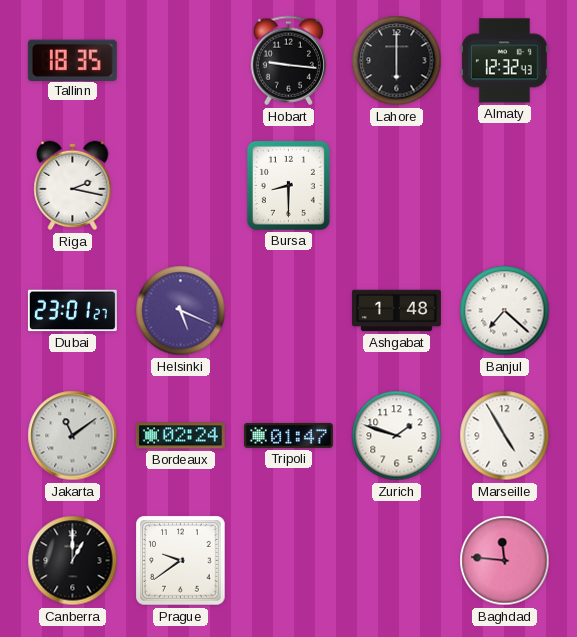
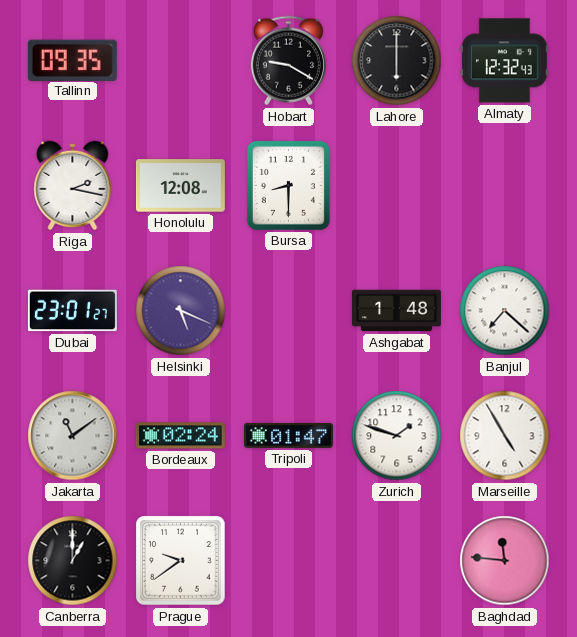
Tallinn: 18:35 -> 09:35
Hobart: 9:16 -> 9:20
Honolulu: none -> 12:08
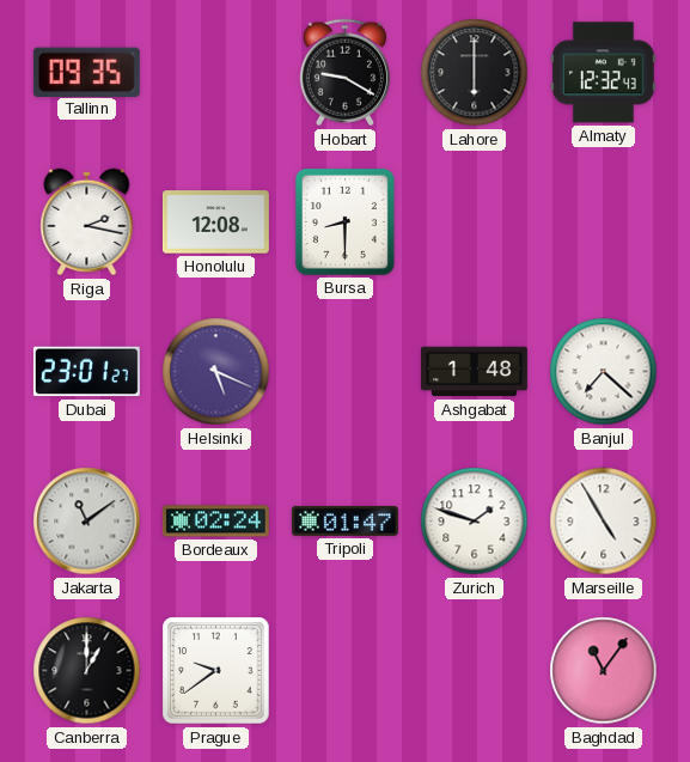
Baghdad: 11:46 -> 11:06
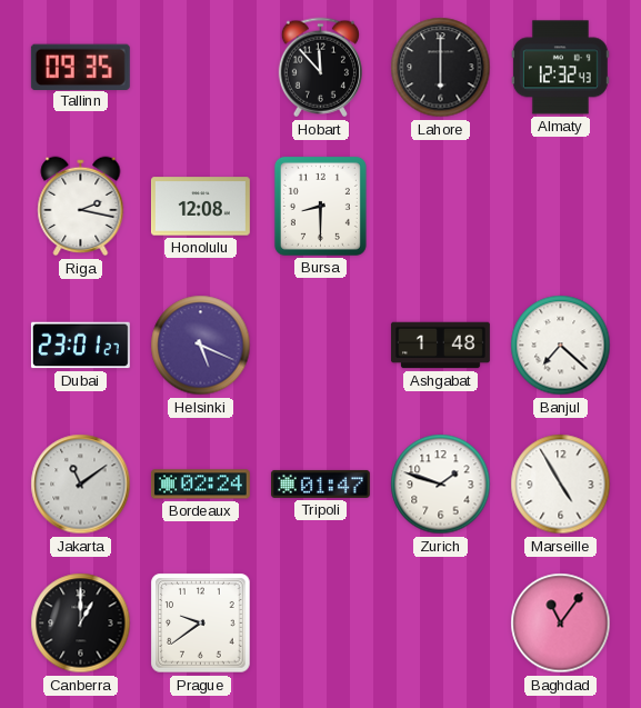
Hobart: 9:20 -> 11:53
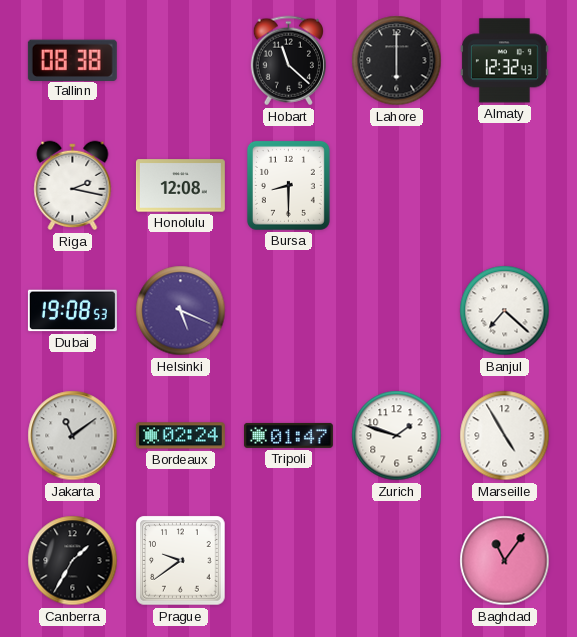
Tallinn: 09:35 -> 08:38
Hobart: 11:53 -> 11:22
Dubai: 23:01 -> 19:08
Ashgabat: 1:48 -> none
Canberra: 1:00 -> 1:35
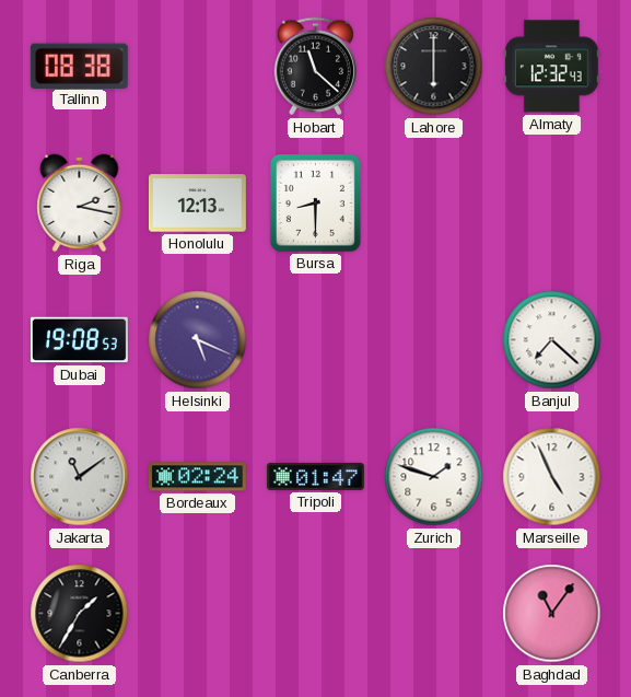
Honolulu: 12:08 -> 12:13
Marseille: 4:55 -> 4:56
Prague: 9:39 -> none
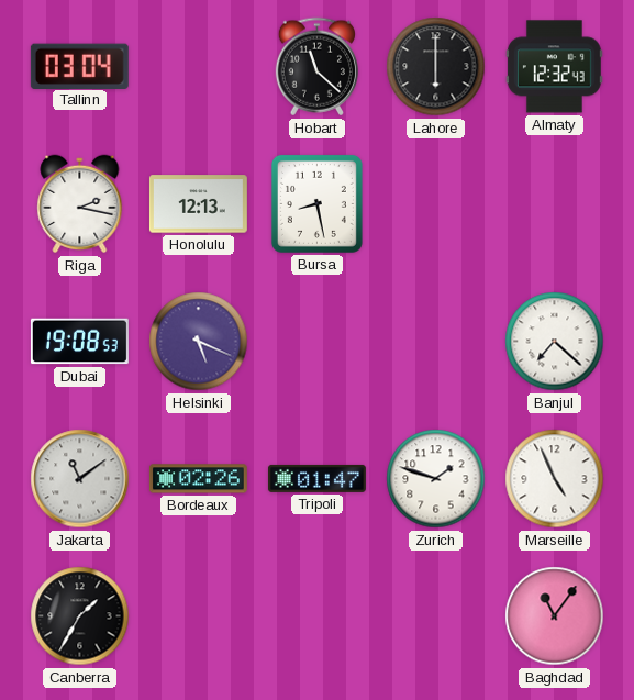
Tallinn: 08:38 -> 03:04
Bursa: 8:30 -> 8:28
Bordeaux: 02:24 -> 02:26
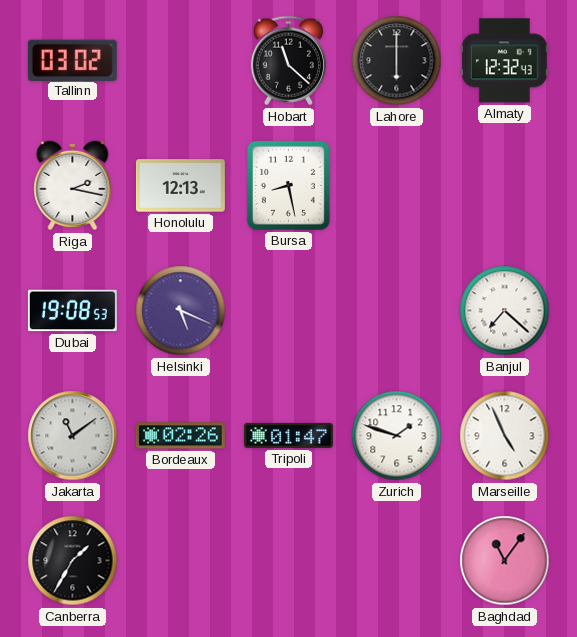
Tallinn: 03:04 -> 03:02
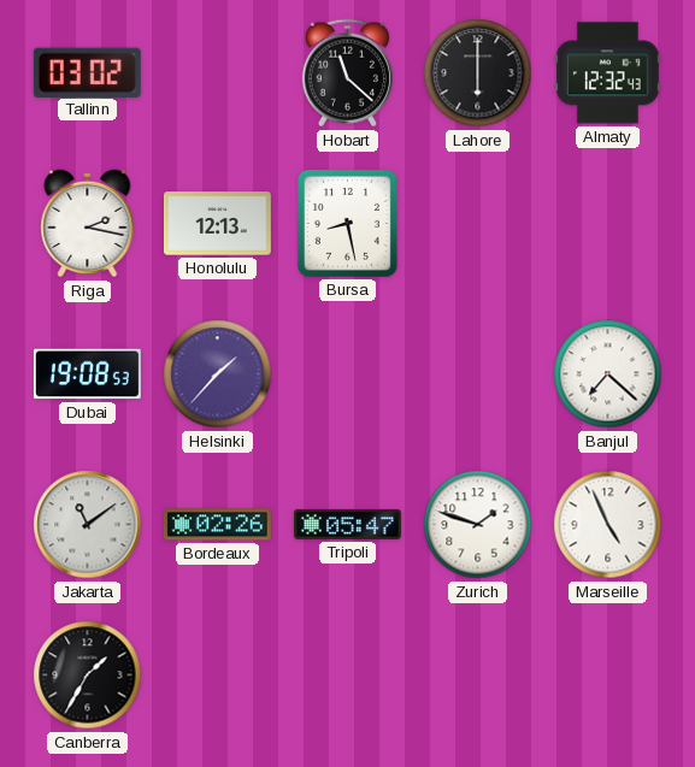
Helsinki: 5:19 -> 1:37
Tripoli: 01:47 -> 05:47
Baghdad: 11:06 -> none
